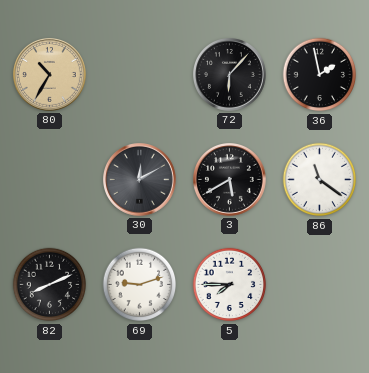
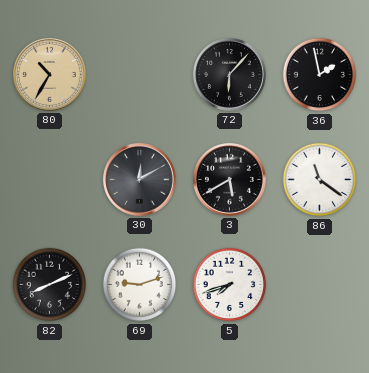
5: 7:45 -> 7:42
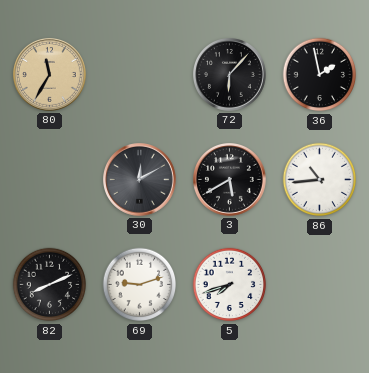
80: 10:35 -> 11:35
86: 11:21 -> 10:44
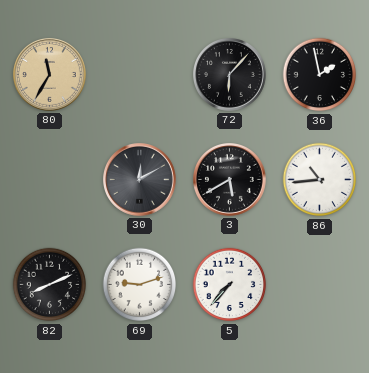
5: 7:42 -> 7:37
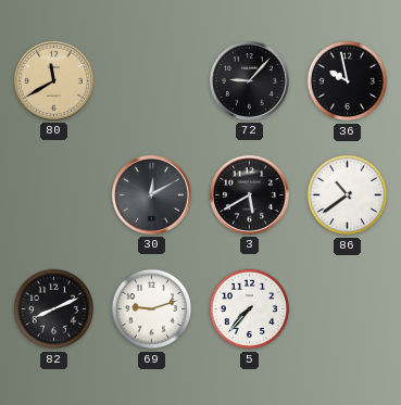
80: 11:35 -> 11:40
72: 6:07 -> 9:07
36: 1:58 -> 9:58
86: 10:44 -> 10:39
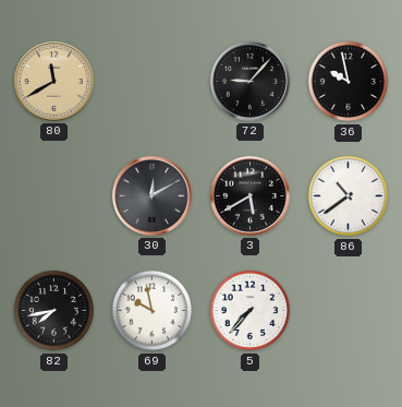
82: 8:11 -> 7:43
69: 9:12 -> 9:58
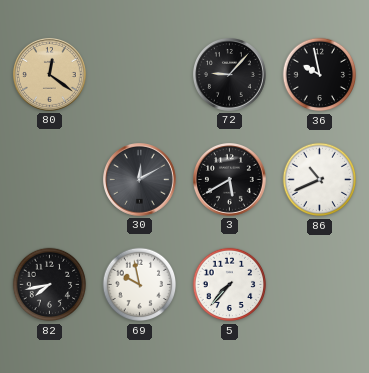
80: 11:40 -> 12:21
86: 10:39 -> 10:41
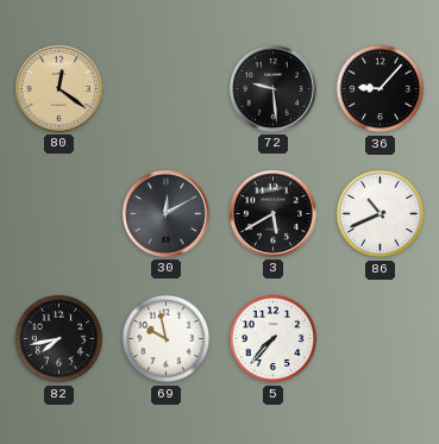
72: 9:07 -> 9:29
36: 9:58 -> 9:07
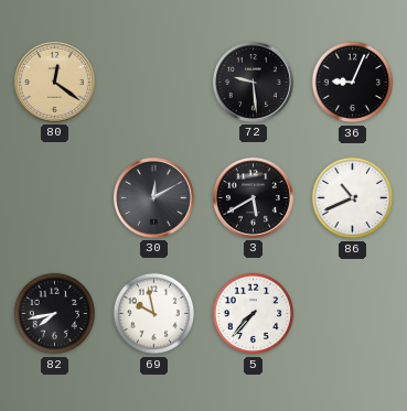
36: 9:07 -> 9:04
